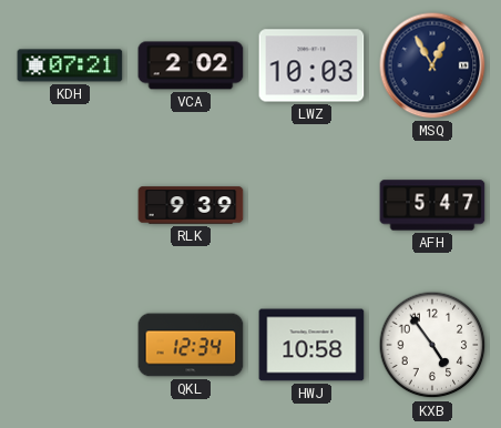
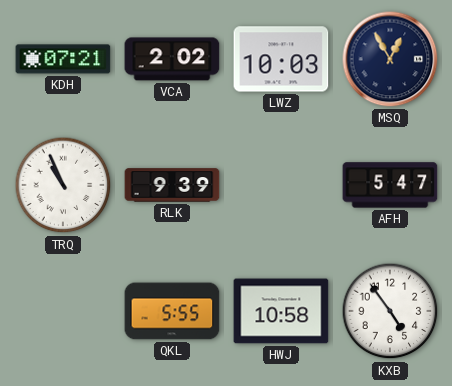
TRQ: none -> 10:56
QKL: 12:34 -> 5:55
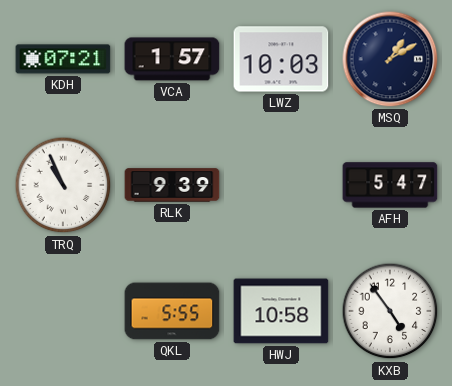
VCA: 2:02 -> 1:57
MSQ: 12:55 -> 1:10
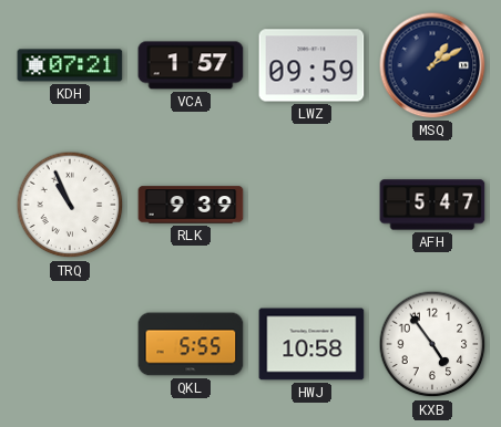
LWZ: 10:03 -> 09:59
